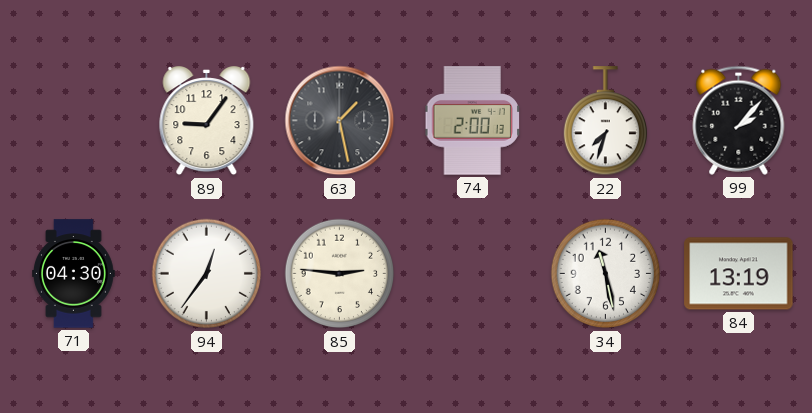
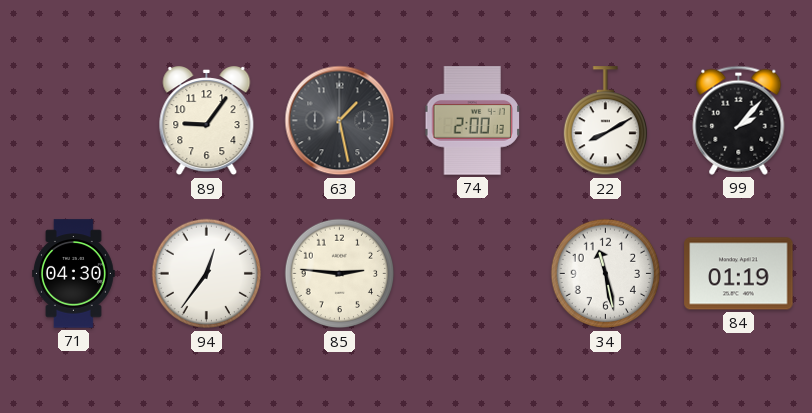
22: 7:33 -> 8:10
84: 13:19 -> 01:19
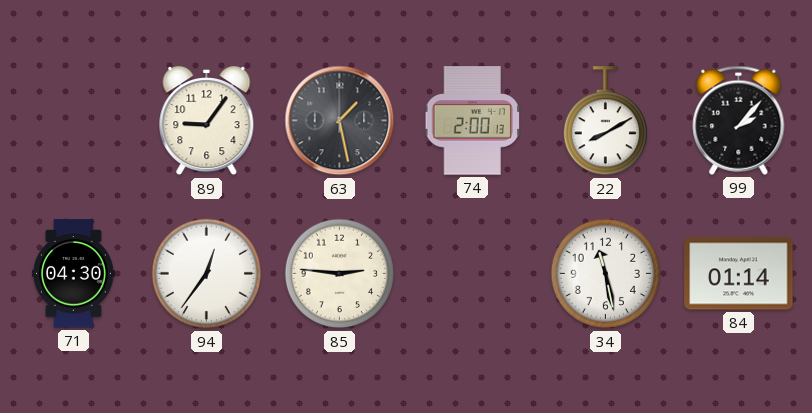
84: 01:19 -> 01:14
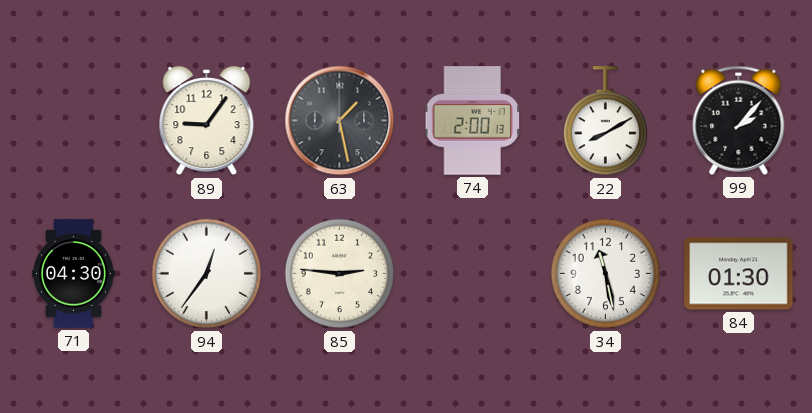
84: 01:14 -> 01:30
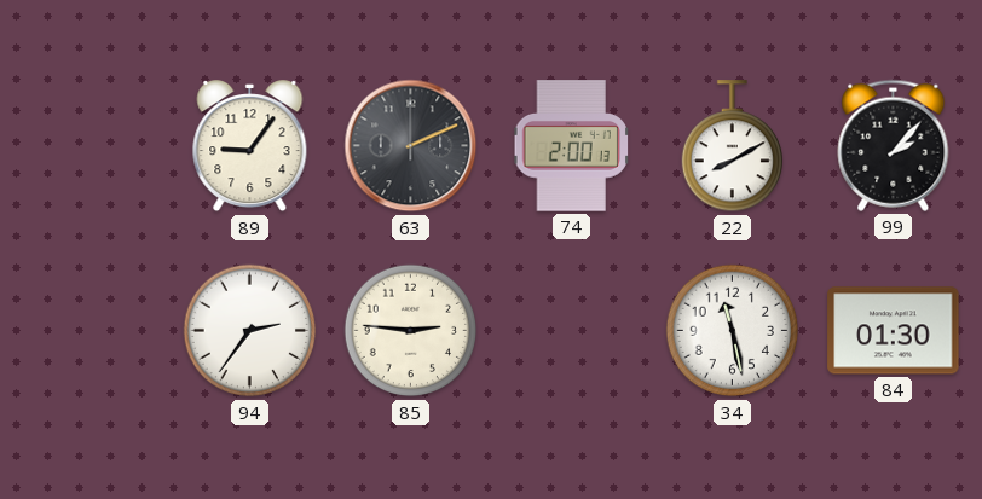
63: 1:28 -> 2:11
71: 04:30 -> none
94: 12:36 -> 2:36
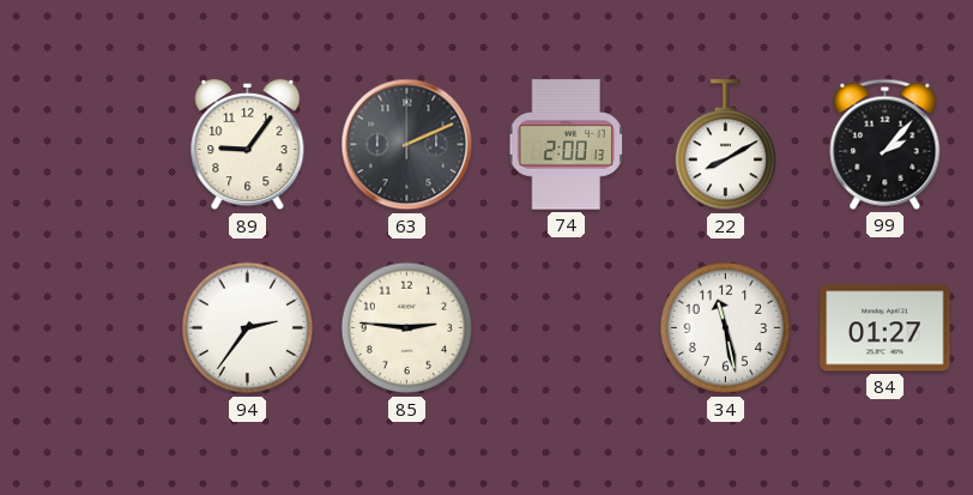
84: 01:30 -> 01:27
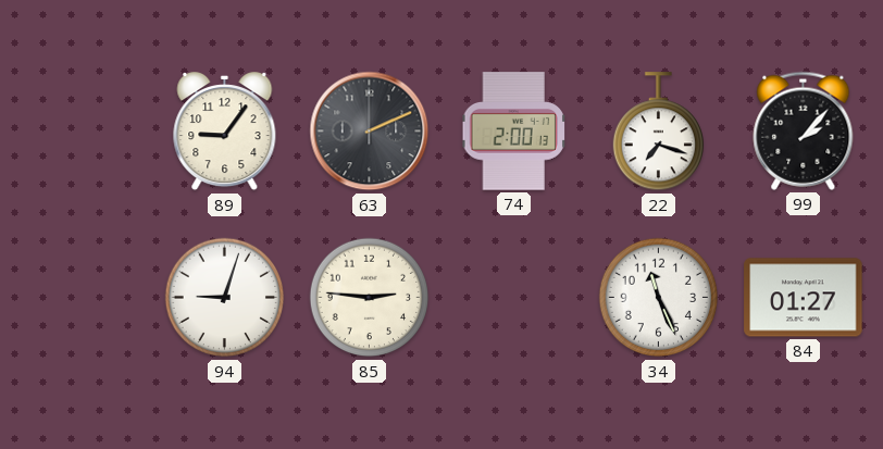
22: 8:10 -> 7:18
94: 2:36 -> 9:03
34: 11:28 -> 11:26
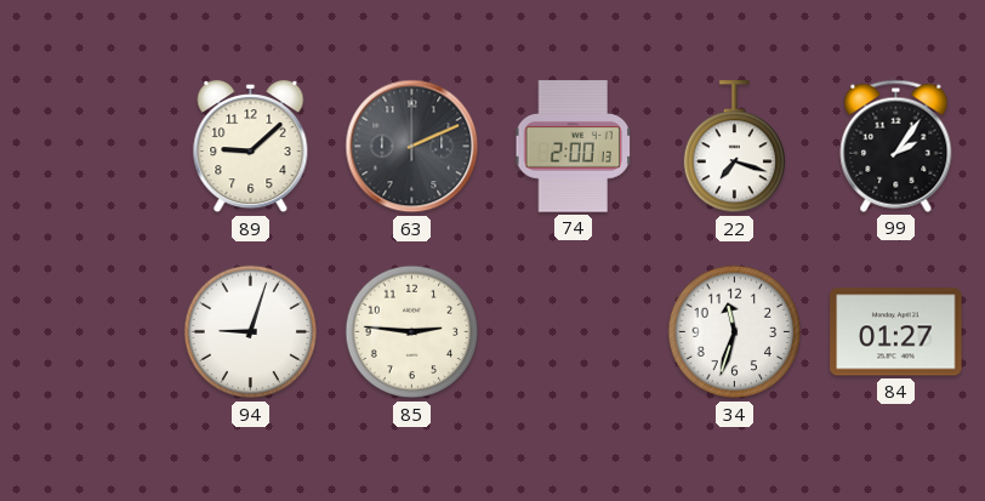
89: 9:06 -> 9:08
99: 2:07 -> 2:06
34: 11:26 -> 11:33
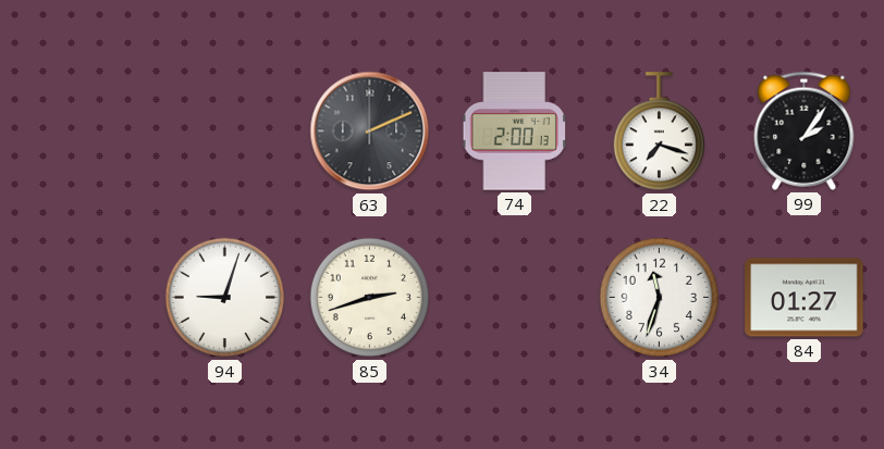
89: 9:08 -> none
85: 2:46 -> 2:42
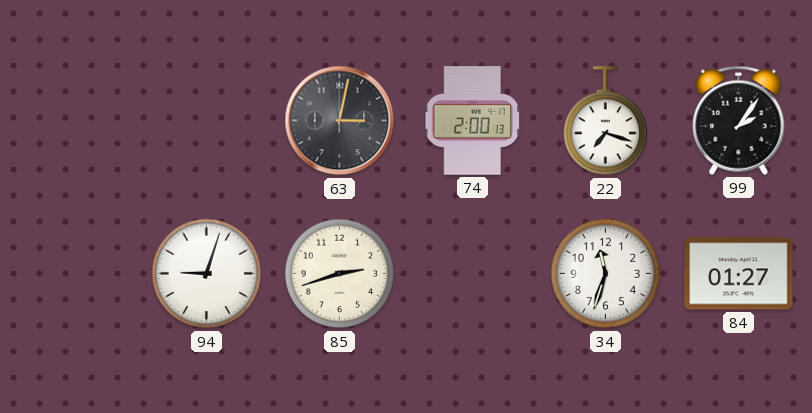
63: 2:11 -> 3:02
